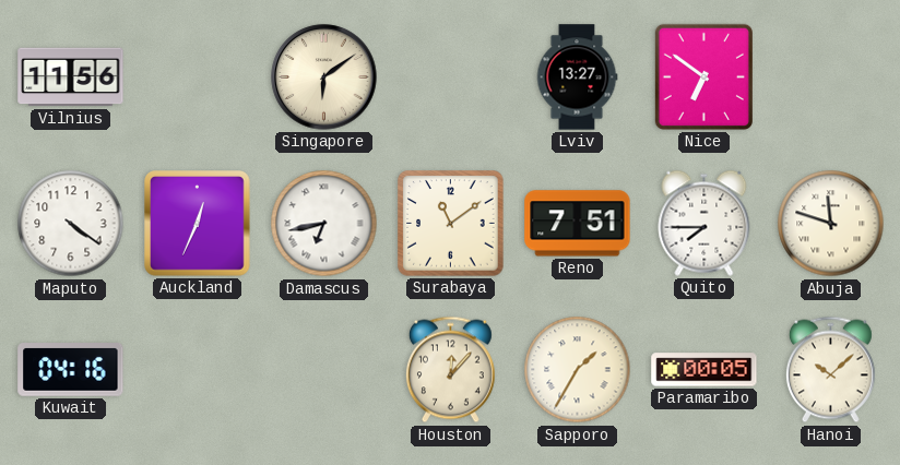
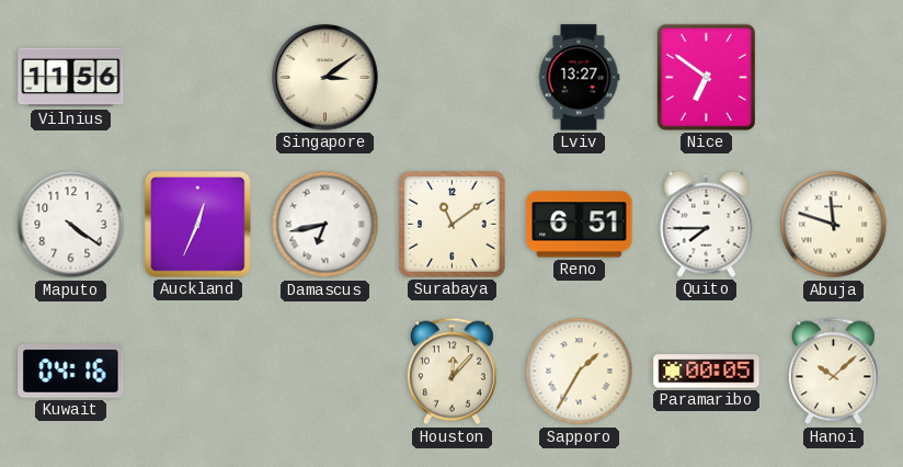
Singapore: 6:09 -> 3:09
Reno: 7:51 -> 6:51
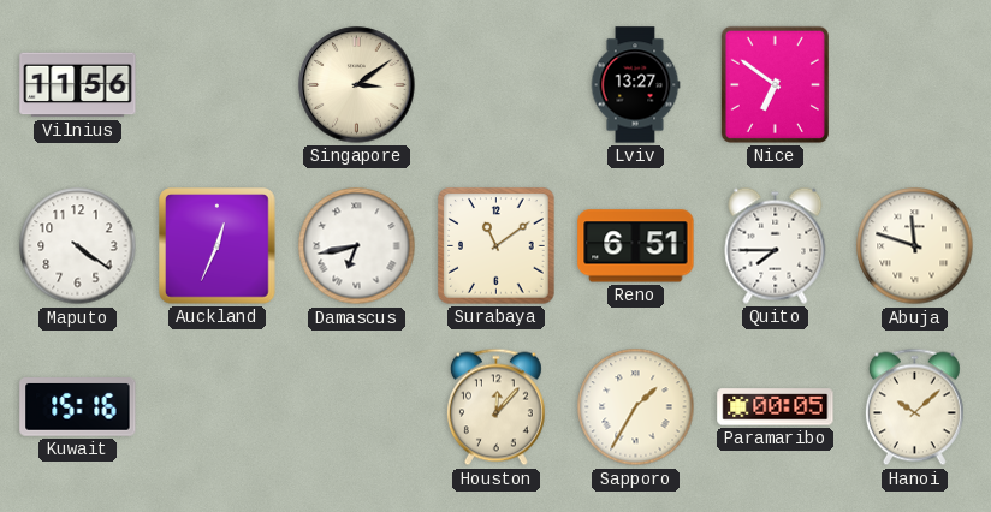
Kuwait: 04:16 -> 15:16
